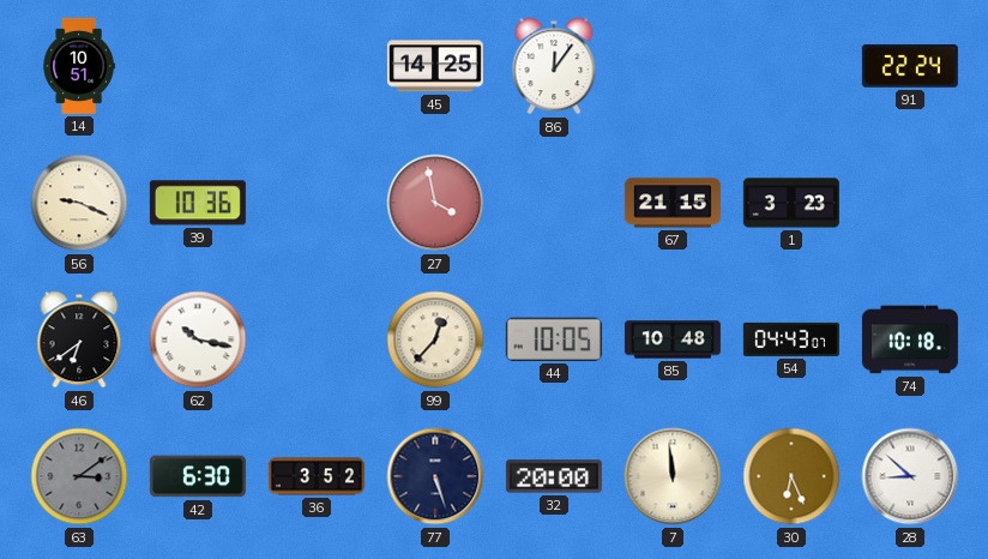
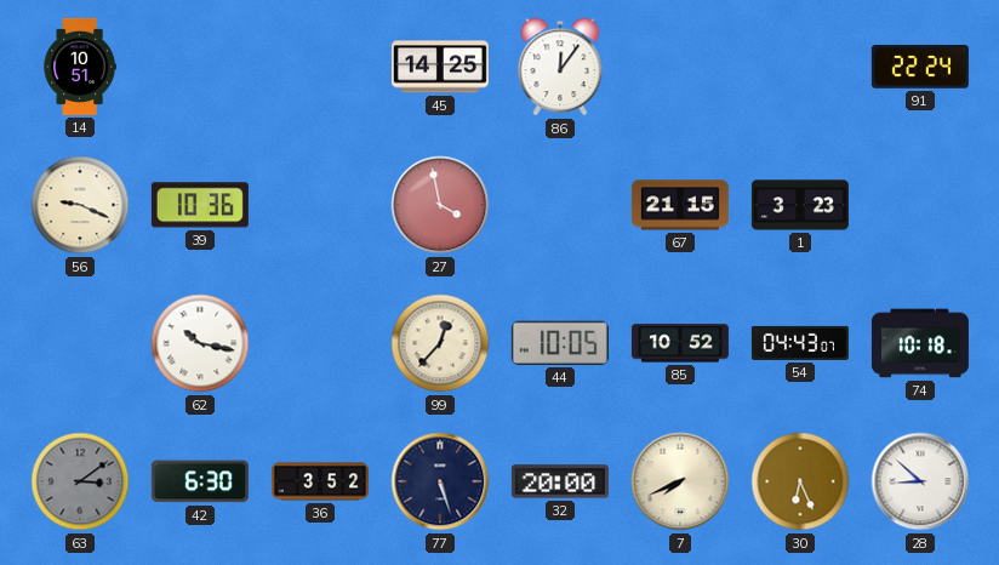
46: 6:39 -> none
85: 10:48 -> 10:52
7: 11:59 -> 7:41
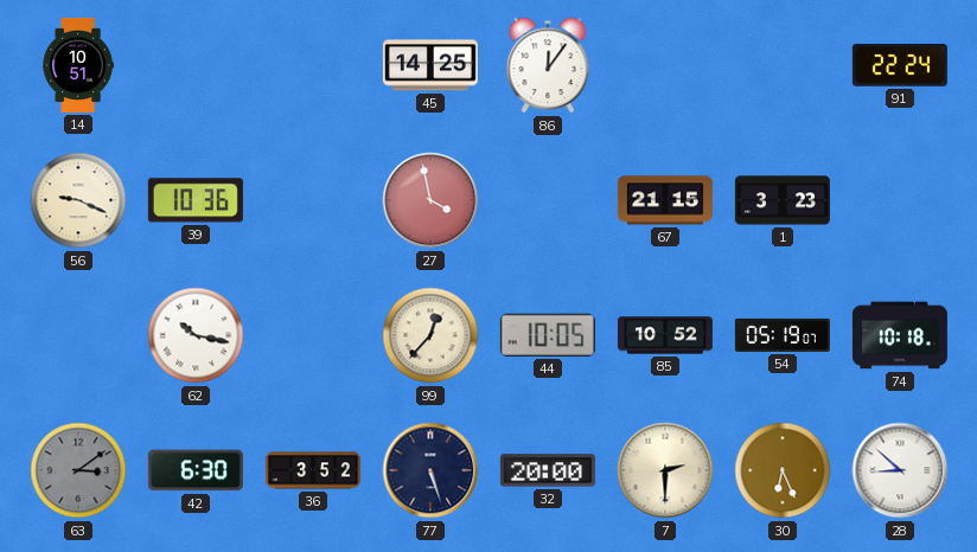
54: 04:43 -> 05:19
7: 7:41 -> 2:30
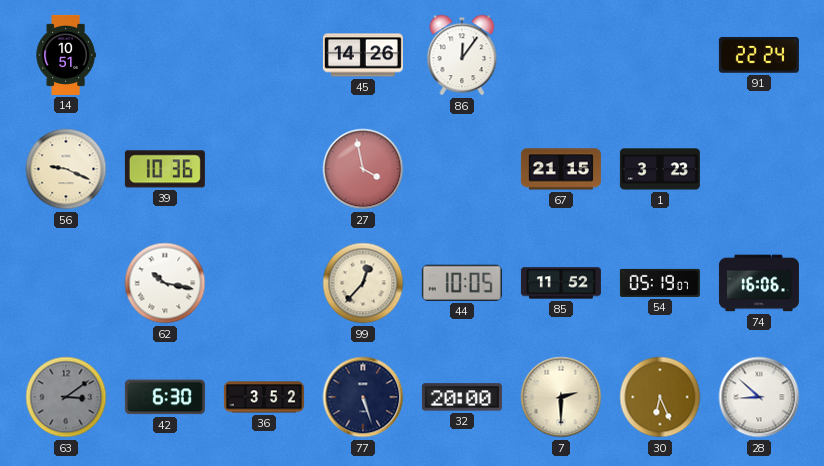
45: 14:25 -> 14:26
85: 10:52 -> 11:52
74: 10:18 -> 16:06
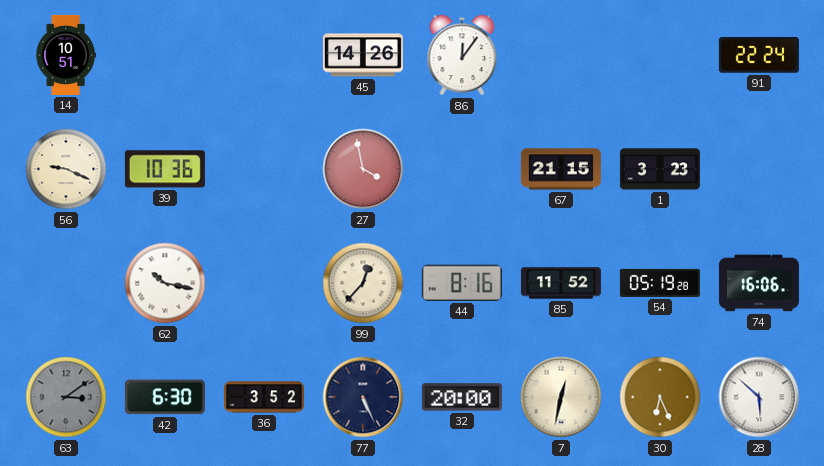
44: 10:05 -> 8:16
54: 05:19:07 -> 05:19:28
77: 5:27 -> 5:26
7: 2:30 -> 12:32
28: 8:52 -> 5:52
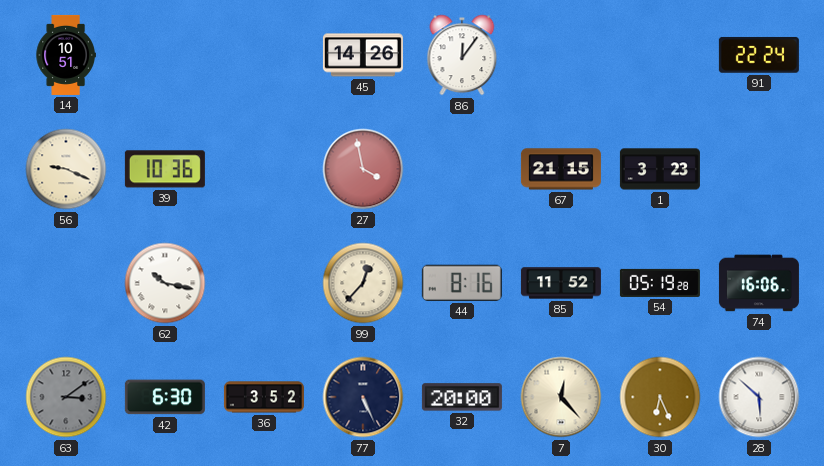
7: 12:32 -> 12:23
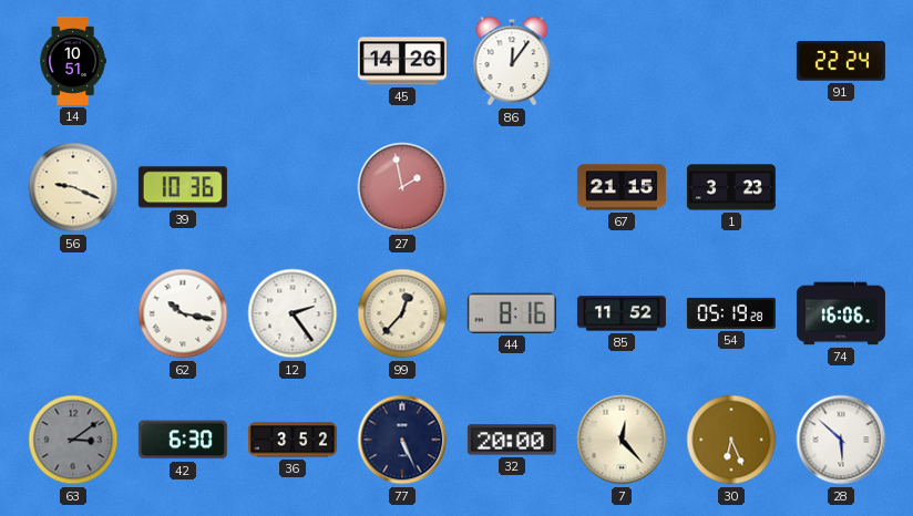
27: 3:58 -> 1:58
12: none -> 2:24
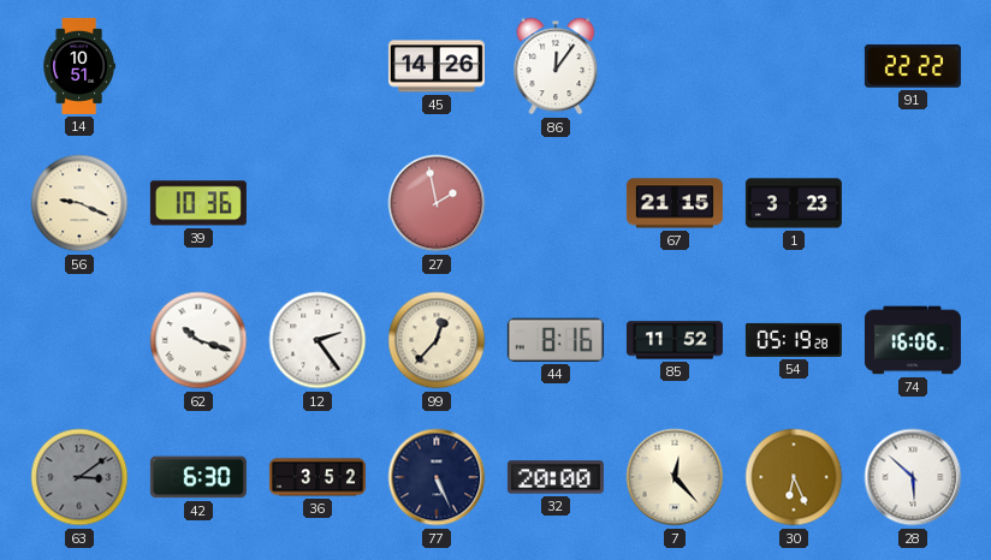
91: 22:24 -> 22:22
62: 10:17 -> 10:18
